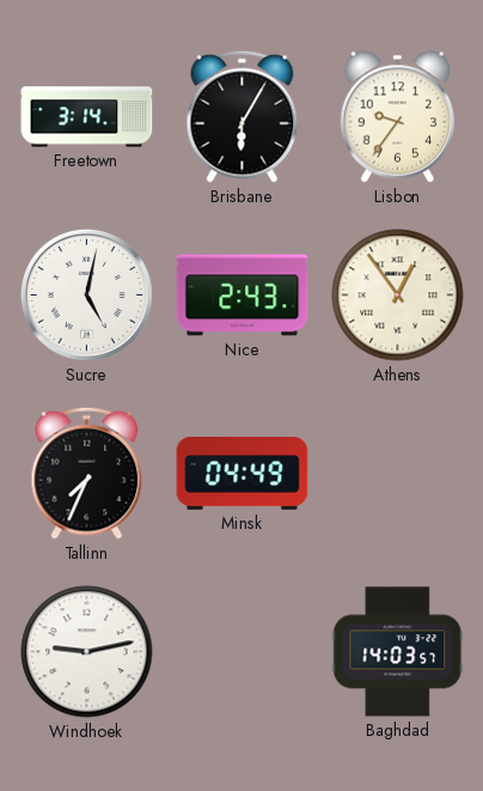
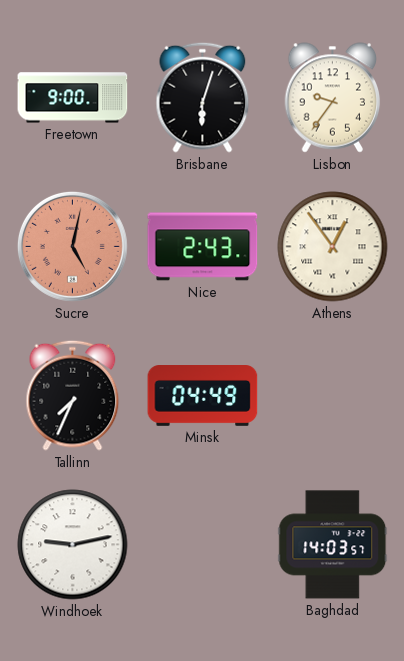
Freetown: 3:14 -> 9:00
Brisbane: 6:05 -> 6:03
Sucre dial: white -> salmon
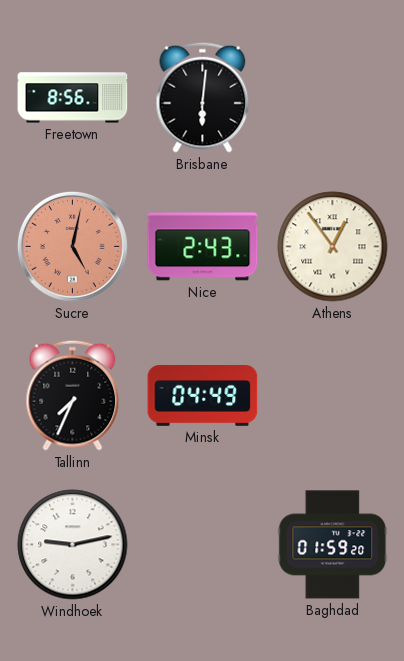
Freetown: 9:00 -> 8:56
Brisbane: 6:03 -> 6:01
Lisbon: 9:36 -> none
Baghdad: 14:03 -> 01:59
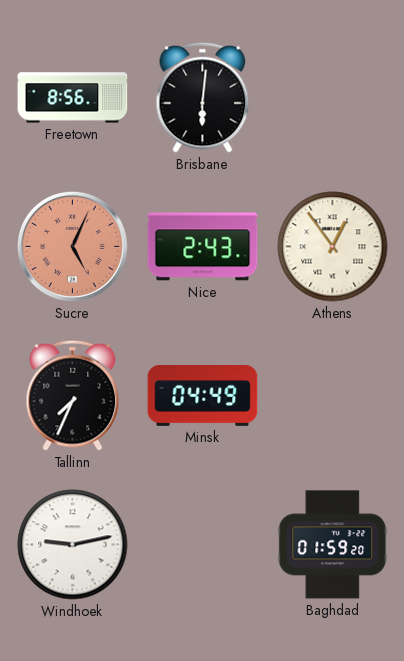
Sucre: 5:02 -> 5:04
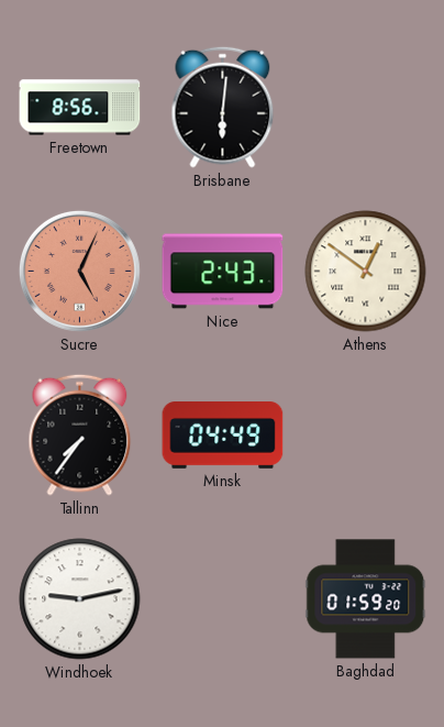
Athens: 12:54 -> 12:51
Tallinn: 7:34 -> 7:36
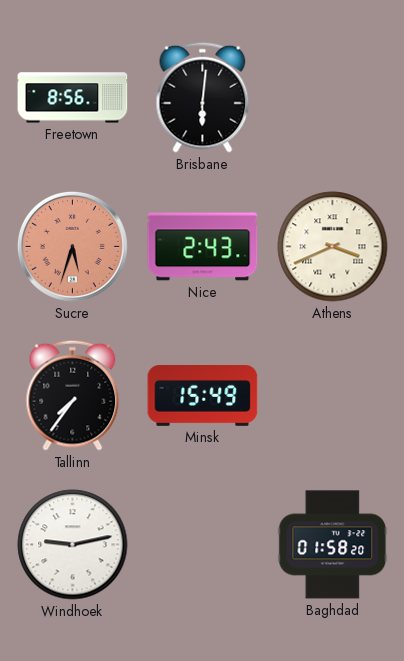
Sucre: 5:04 -> 5:33
Athens: 12:51 -> 3:41
Minsk: 04:49 -> 15:49
Baghdad: 01:59 -> 01:58
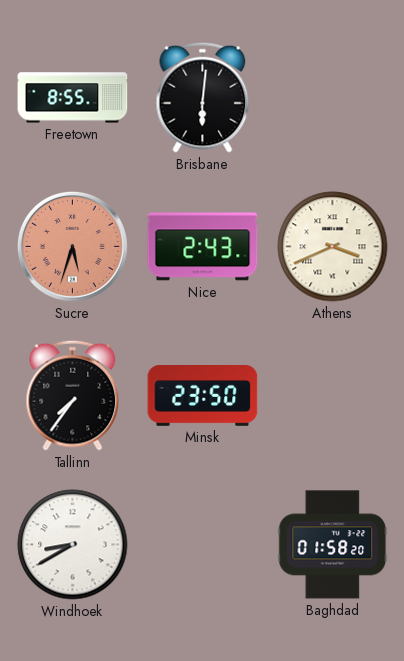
Freetown: 8:56 -> 8:55
Minsk: 15:49 -> 23:50
Windhoek: 9:13 -> 8:40
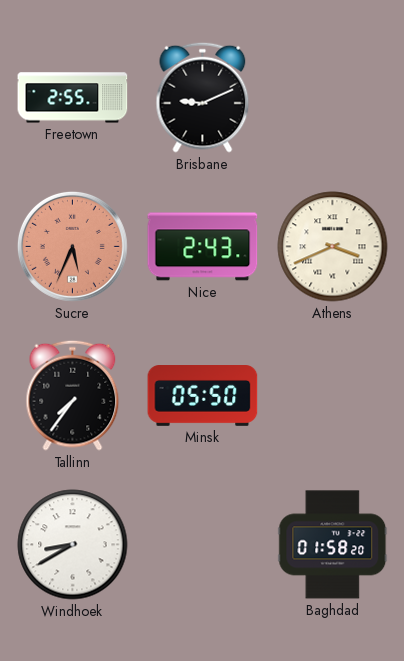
Freetown: 8:55 -> 2:55
Brisbane: 6:01 -> 9:11
Sucre: 5:33 -> 5:34
Minsk: 23:50 -> 05:50
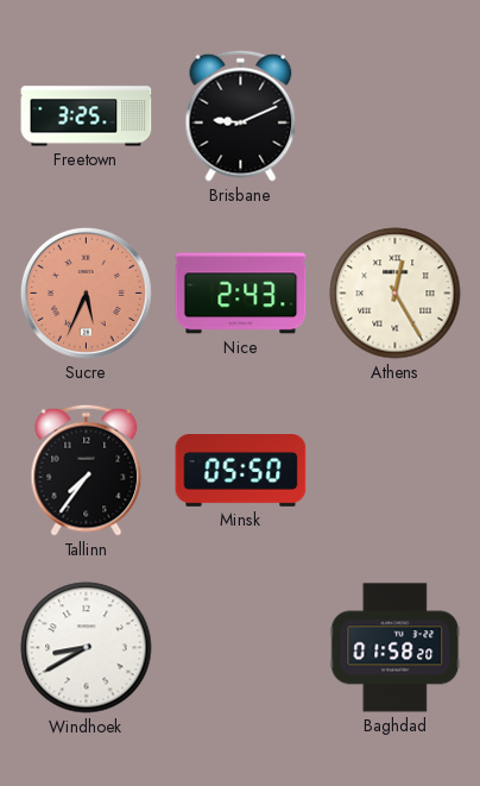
Freetown: 2:55 -> 3:25
Athens: 3:41 -> 12:25
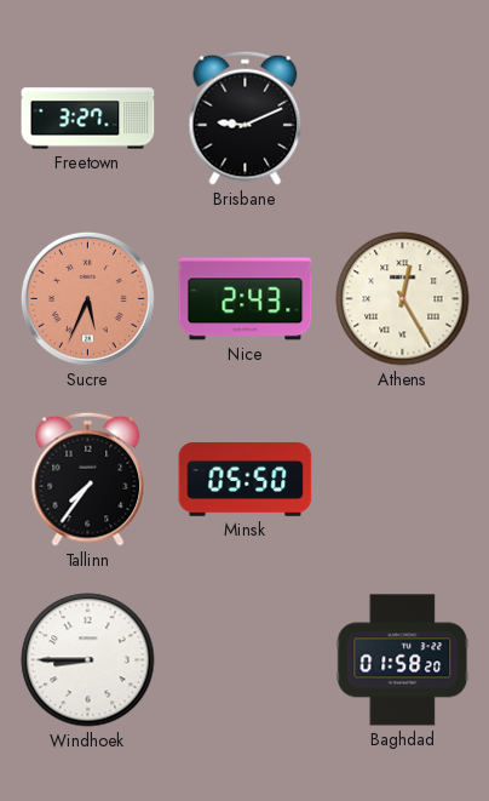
Freetown: 3:25 -> 3:27
Windhoek: 8:40 -> 8:45
